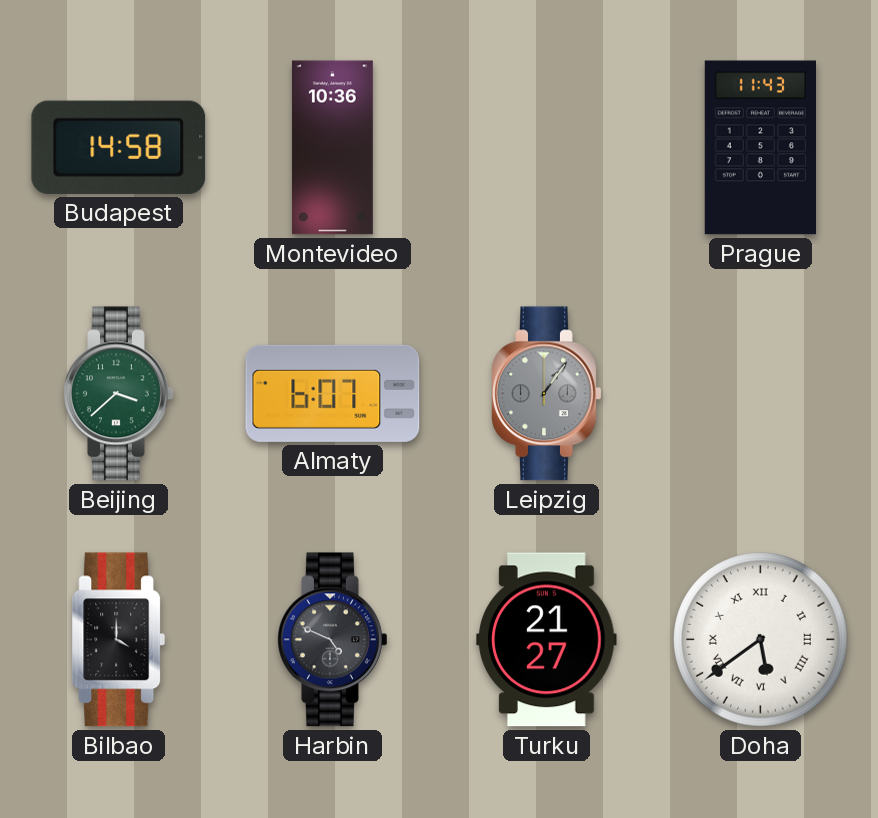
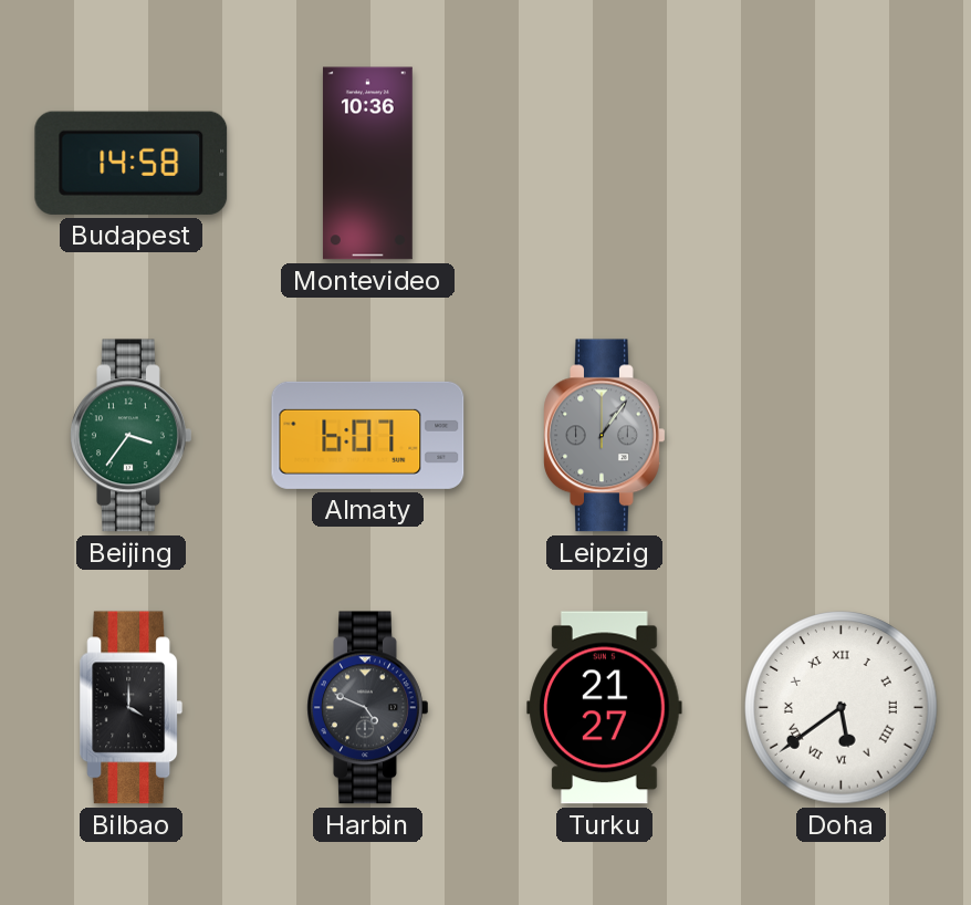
Prague: 11:43 -> none
Beijing: 3:38 -> 3:36
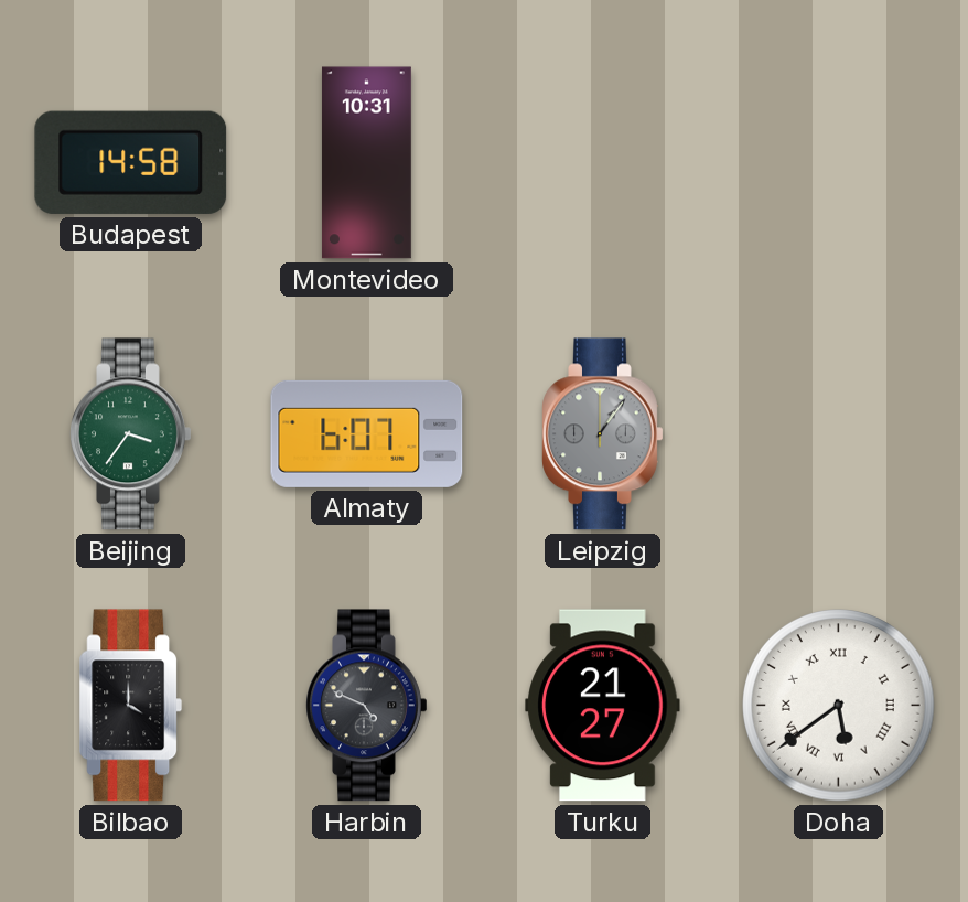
Montevideo: 10:36 -> 10:31
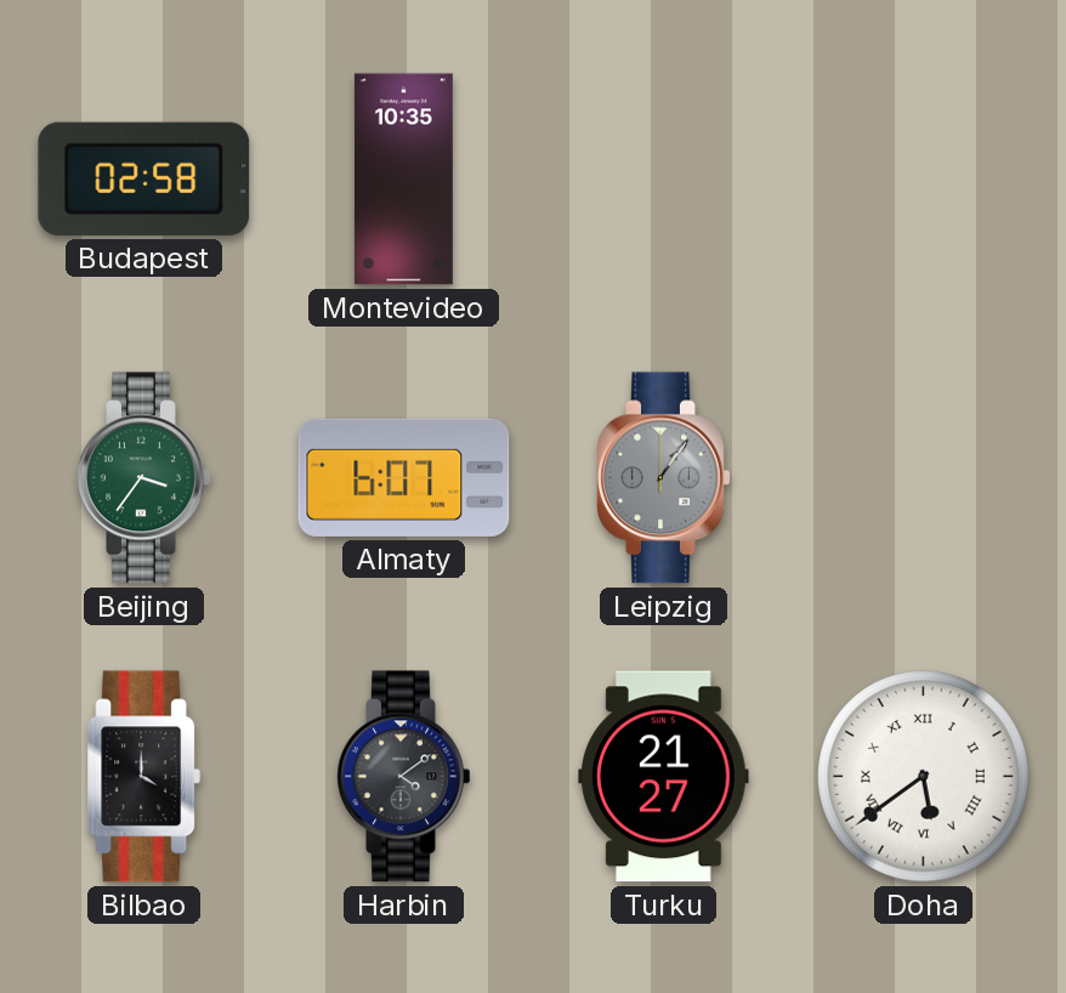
Budapest: 14:58 -> 02:58
Montevideo: 10:31 -> 10:35
Harbin: 4:49 -> 4:09
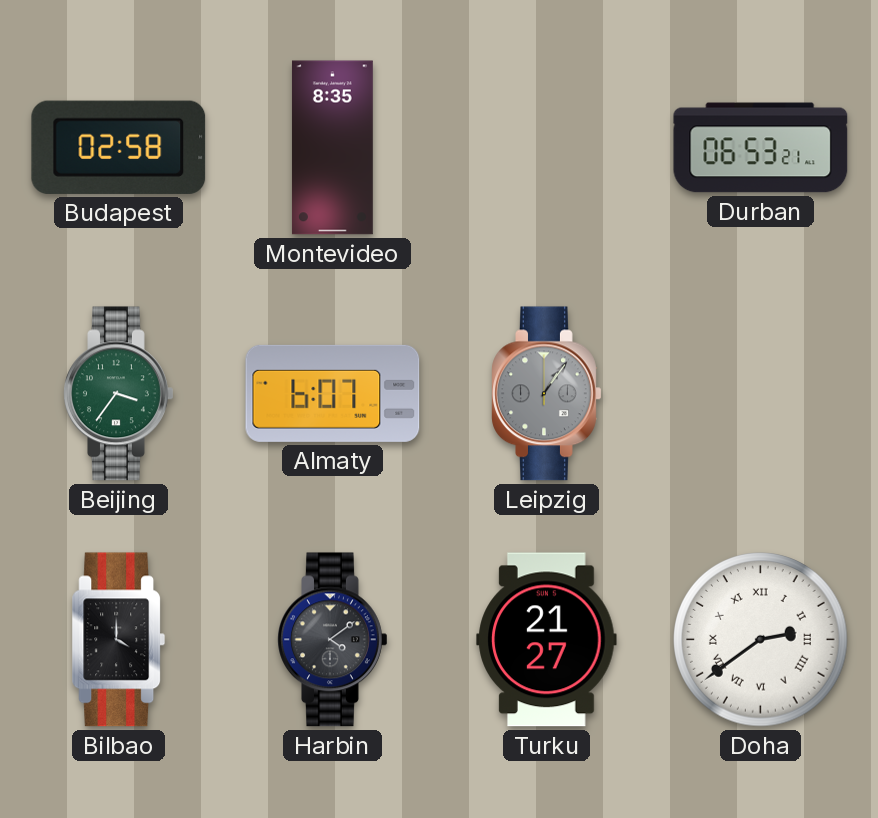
Montevideo: 10:35 -> 8:35
Durban: none -> 06:53
Doha: 5:39 -> 2:39
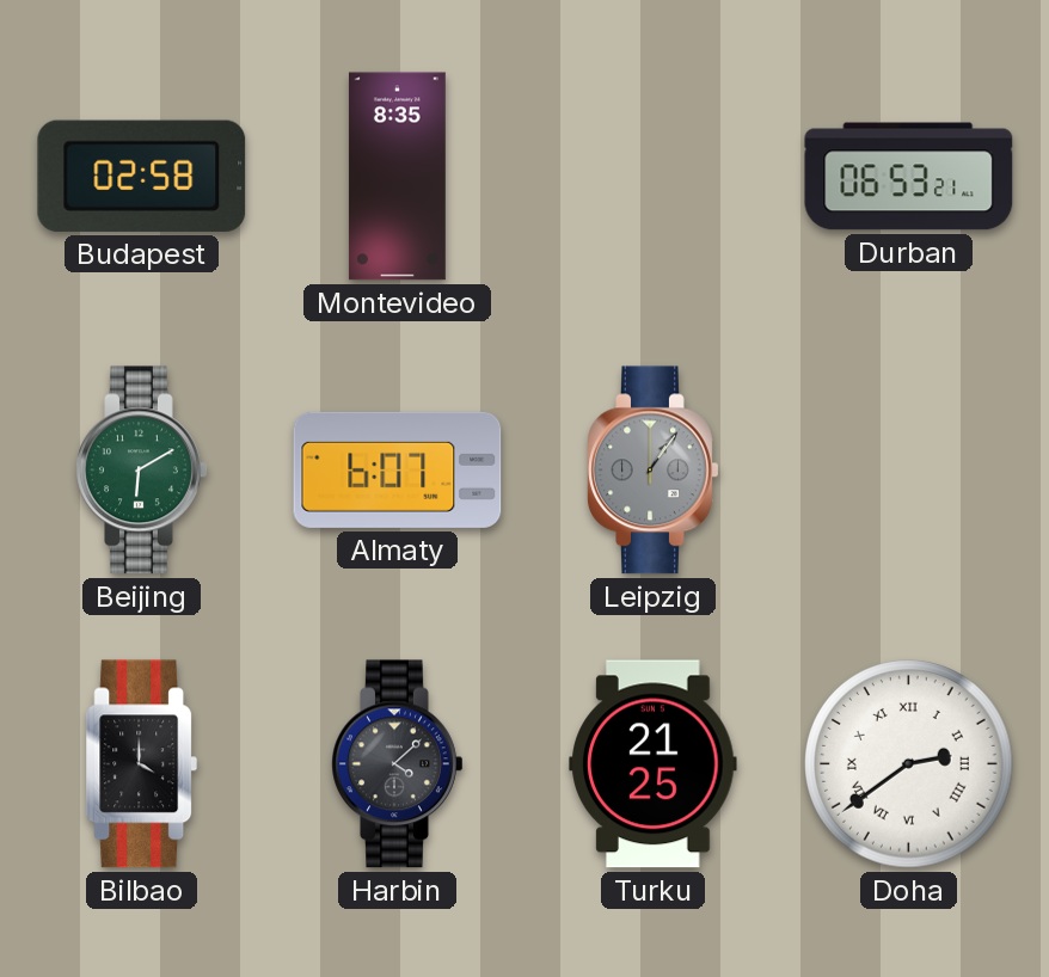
Beijing: 3:36 -> 6:10
Harbin: 4:09 -> 4:08
Turku: 21:27 -> 21:25
